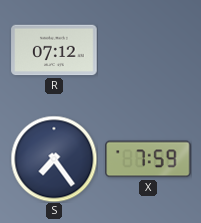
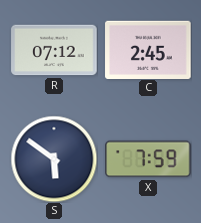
C: none -> 2:45
S: 7:24 -> 5:51
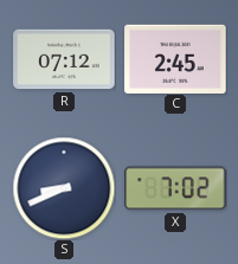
S: 5:51 -> 8:41
X: 7:59 -> 7:02
